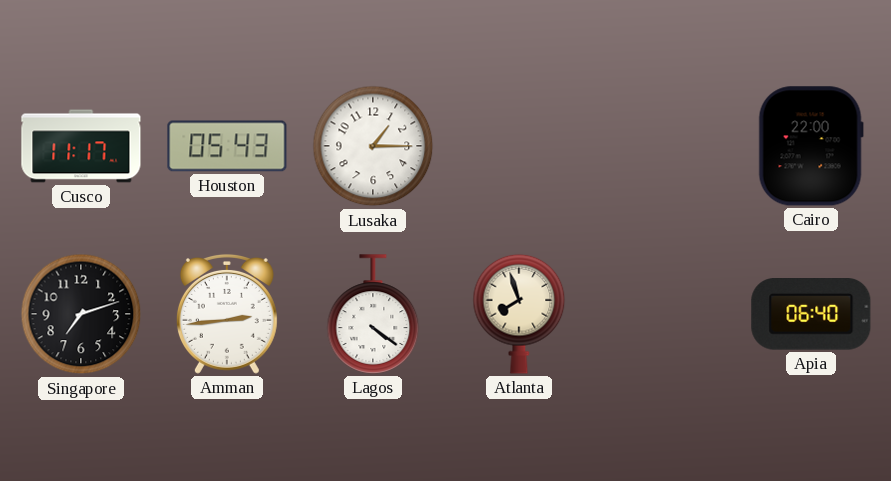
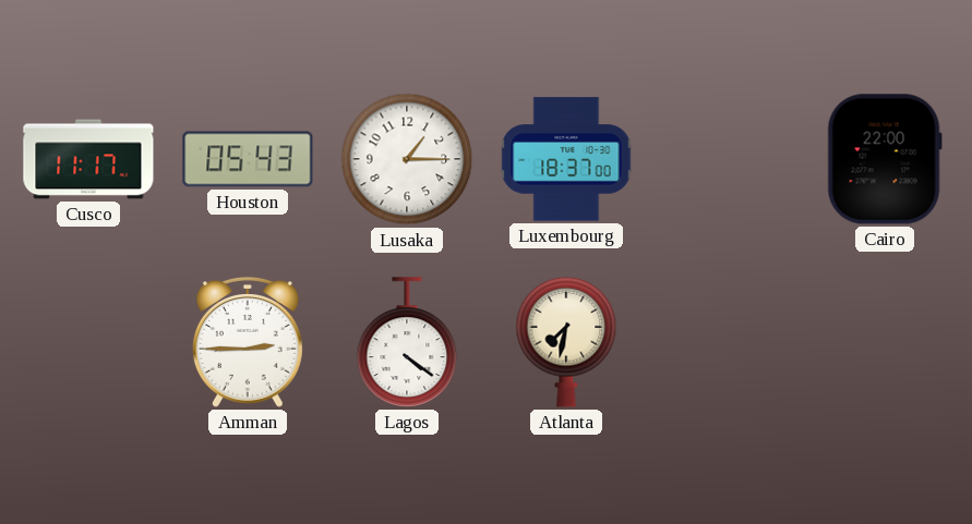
Luxembourg: none -> 18:37
Singapore: 7:12 -> none
Amman: 2:44 -> 2:45
Atlanta: 7:57 -> 7:32
Apia: 06:40 -> none
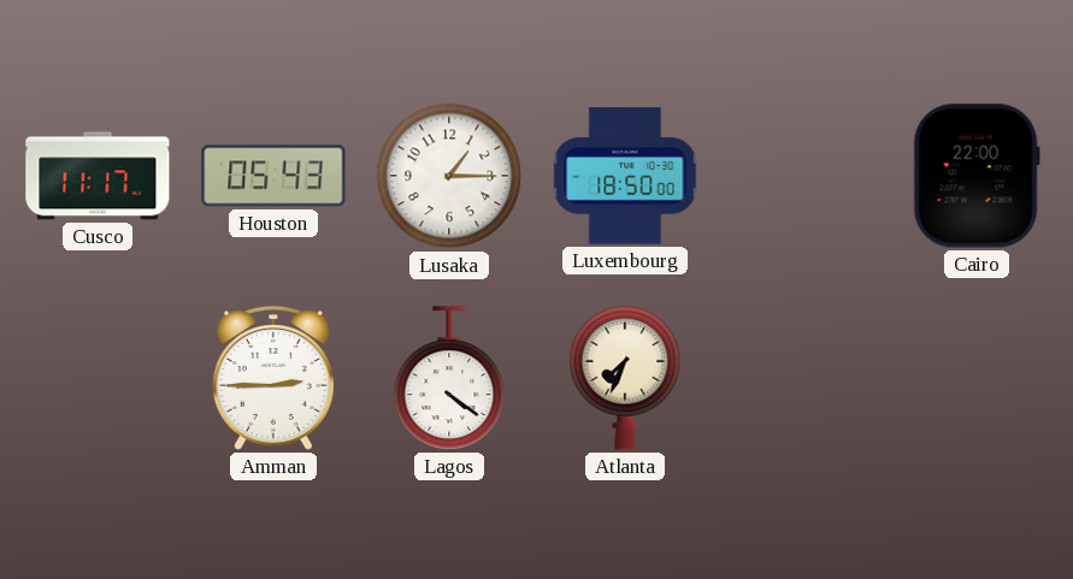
Luxembourg: 18:37 -> 18:50
Atlanta: 7:32 -> 7:34
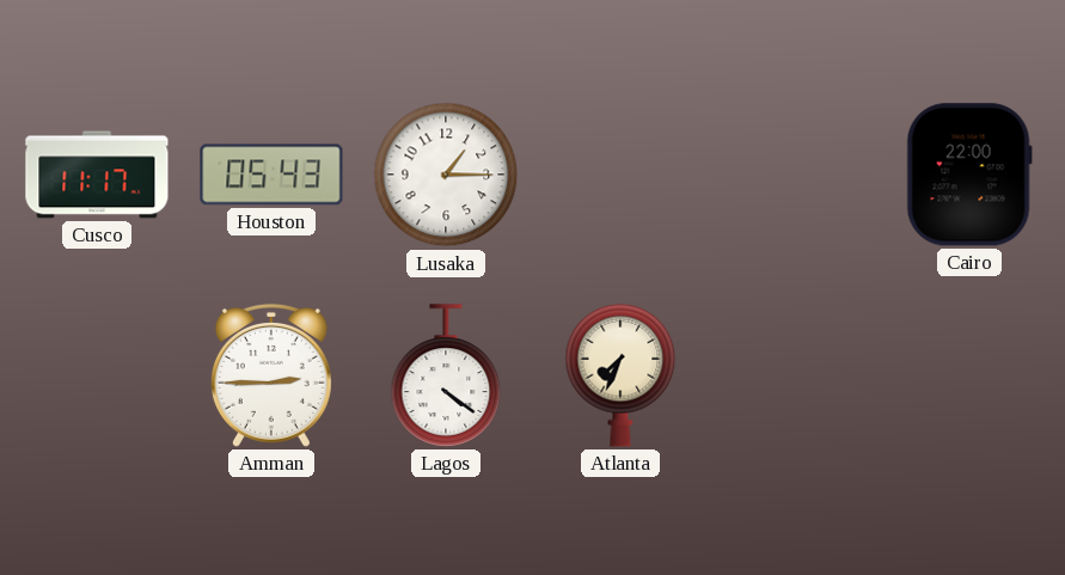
Luxembourg: 18:50 -> none
